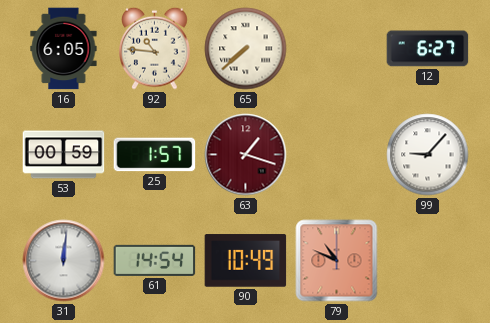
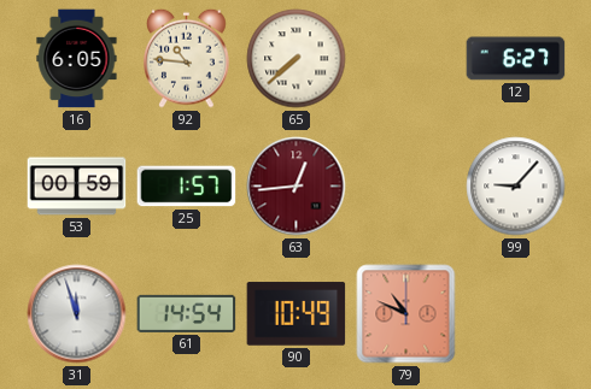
63: 1:18 -> 12:44
31: 12:01 -> 11:57
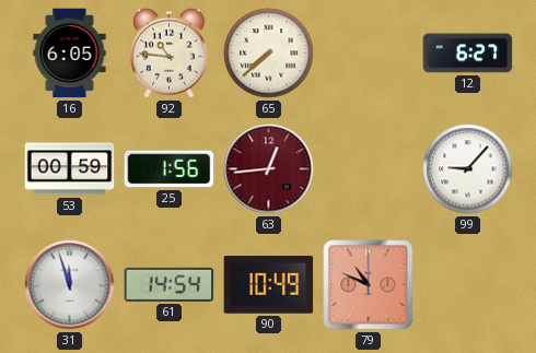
25: 1:57 -> 1:56
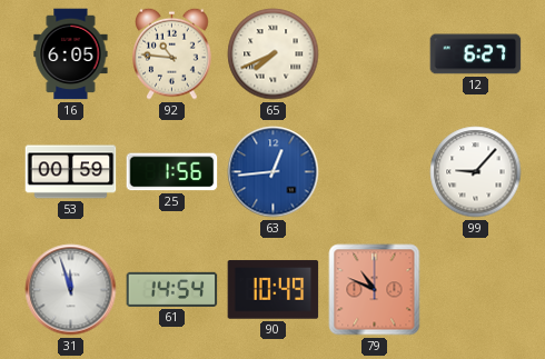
65: 7:38 -> 7:41
63 dial: burgundy -> blue
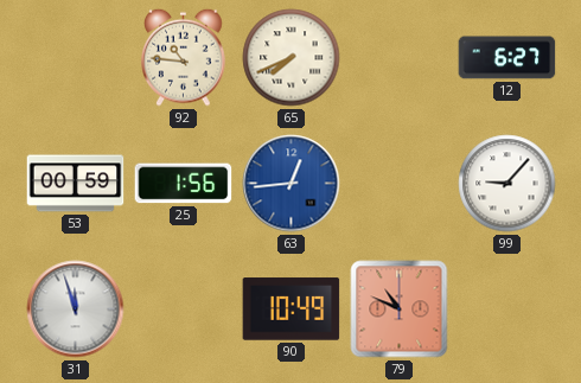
16: 6:05 -> none
61: 14:54 -> none
